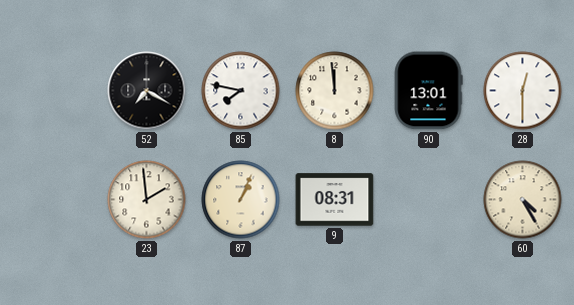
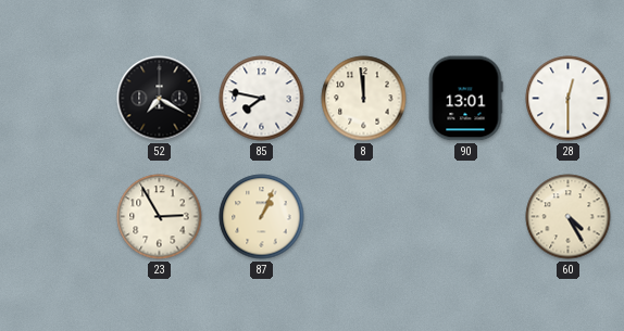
23: 1:59 -> 2:55
9: 08:31 -> none
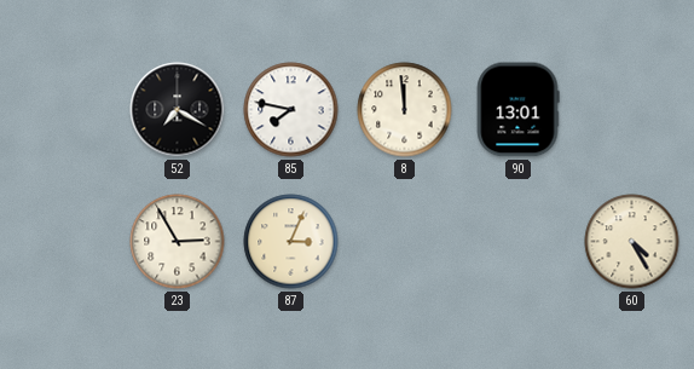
28: 12:30 -> none
87: 1:04 -> 3:04
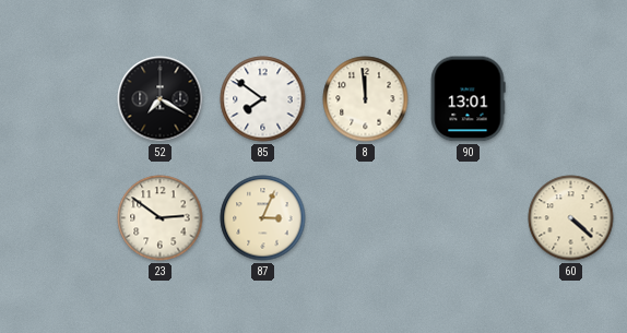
85: 7:47 -> 7:51
23: 2:55 -> 2:51
60: 4:25 -> 4:22
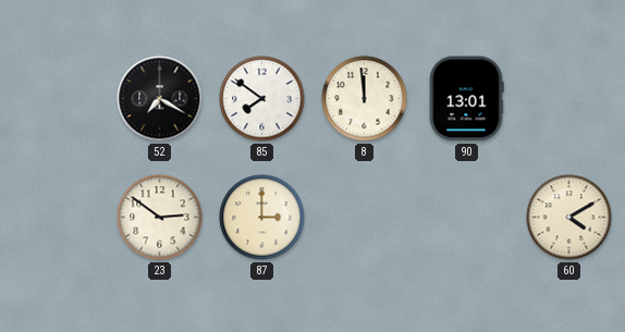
87: 3:04 -> 3:00
60: 4:22 -> 4:10
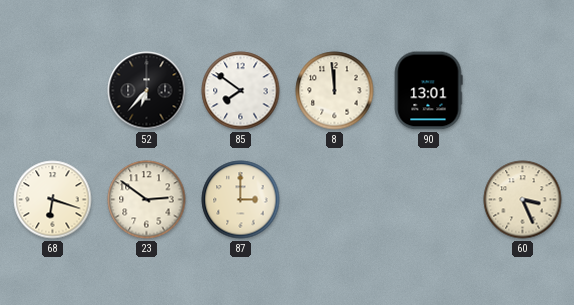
52: 7:20 -> 6:37
68: none -> 6:18
60: 4:10 -> 3:26
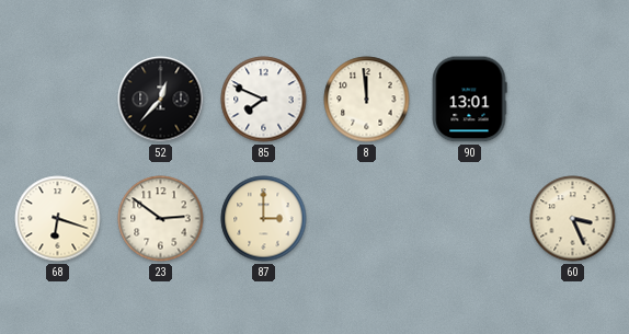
52: 6:37 -> 12:37
85: 7:51 -> 7:49
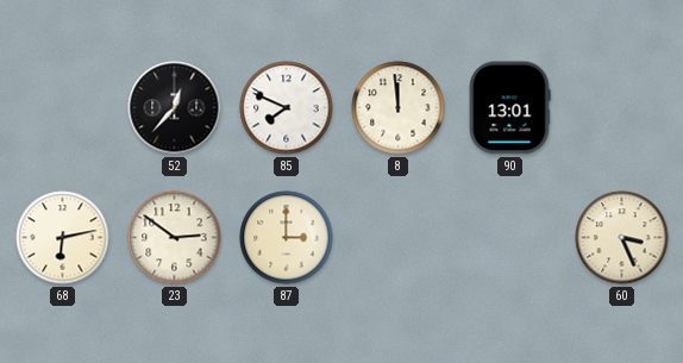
68: 6:18 -> 6:13
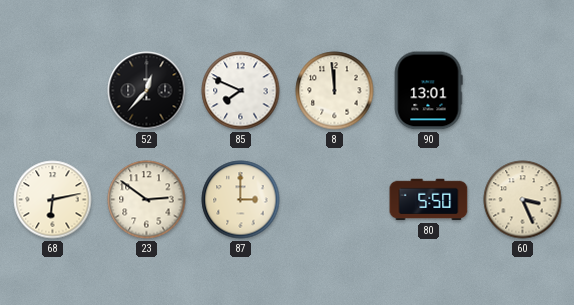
80: none -> 5:50
